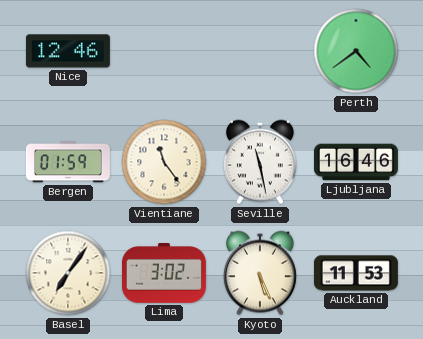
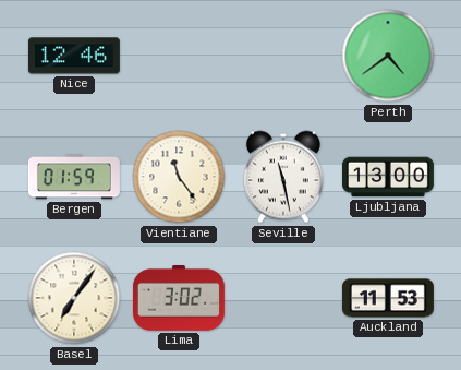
Ljubljana: 16:46 -> 13:00
Kyoto: 5:26 -> none
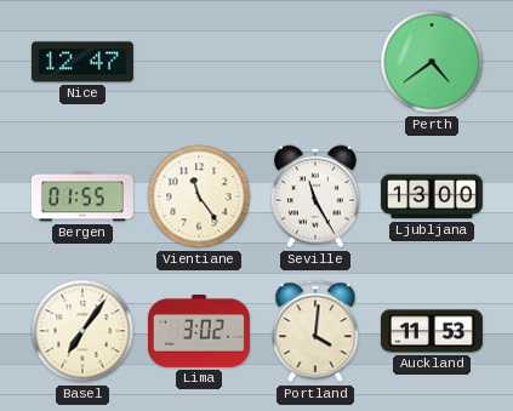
Nice: 12:46 -> 12:47
Bergen: 01:59 -> 01:55
Seville: 11:28 -> 11:25
Portland: none -> 4:01
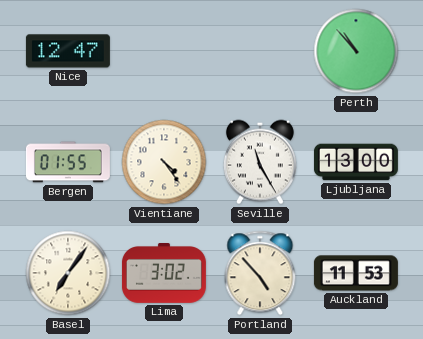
Perth: 4:39 -> 10:53
Vientiane: 11:24 -> 4:24
Portland: 4:01 -> 4:53
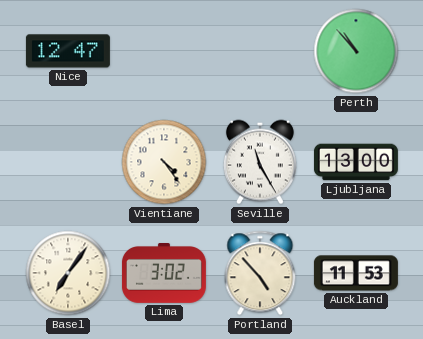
Bergen: 01:55 -> none
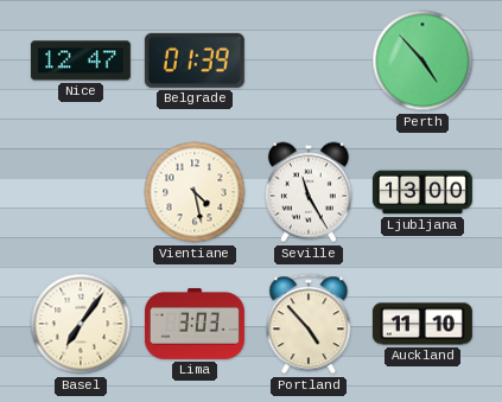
Belgrade: none -> 01:39
Perth: 10:53 -> 4:53
Vientiane: 4:24 -> 4:28
Lima: 3:02 -> 3:03
Auckland: 11:53 -> 11:10
